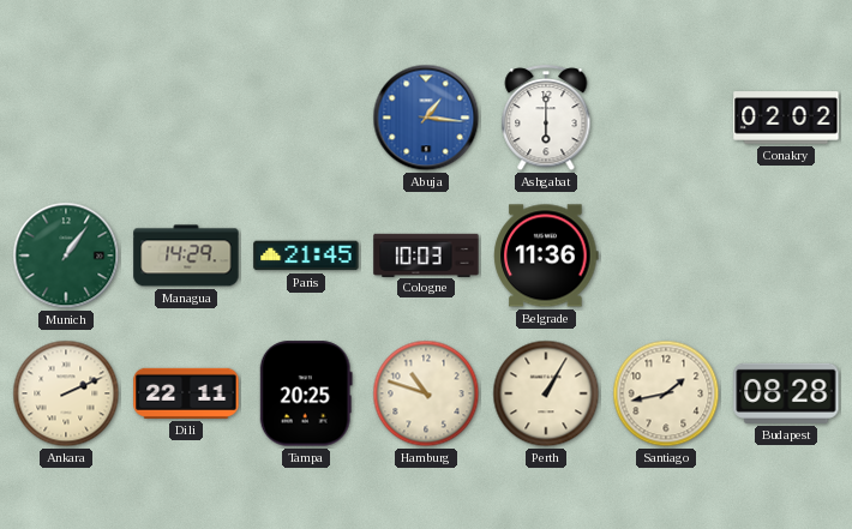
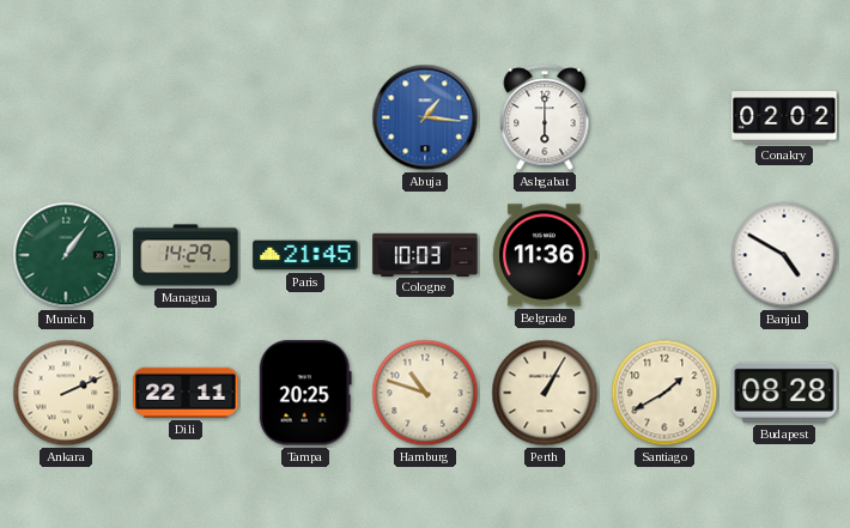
Banjul: none -> 4:50
Santiago: 1:43 -> 1:40
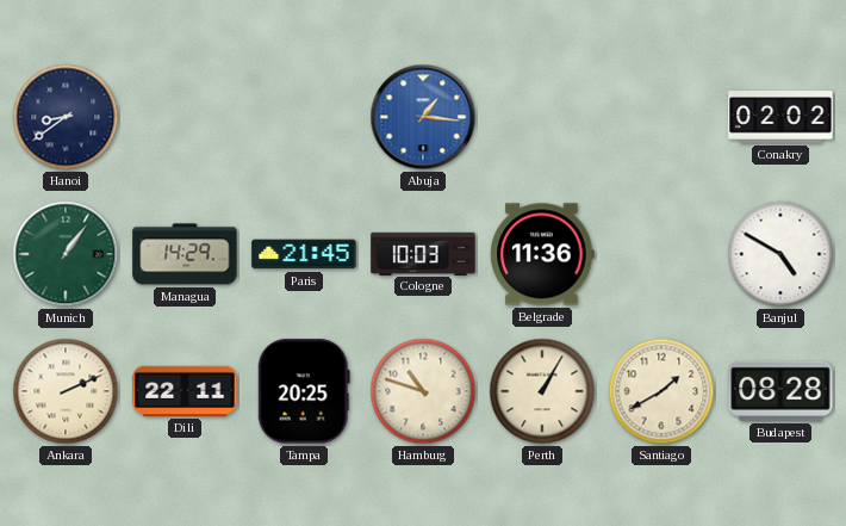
Hanoi: none -> 8:39
Ashgabat: 6:00 -> none
